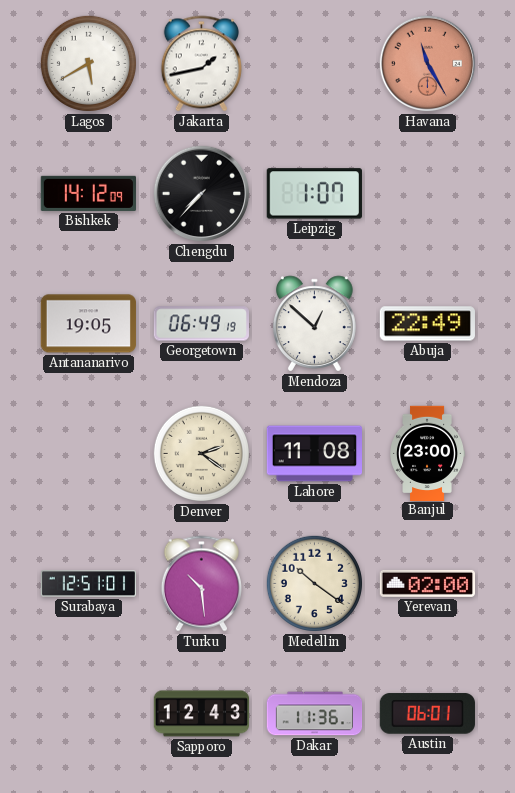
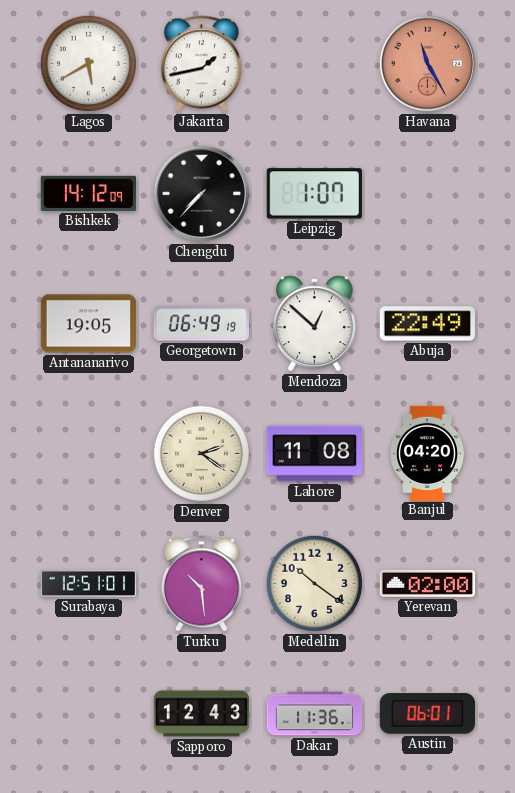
Banjul: 23:00 -> 04:20
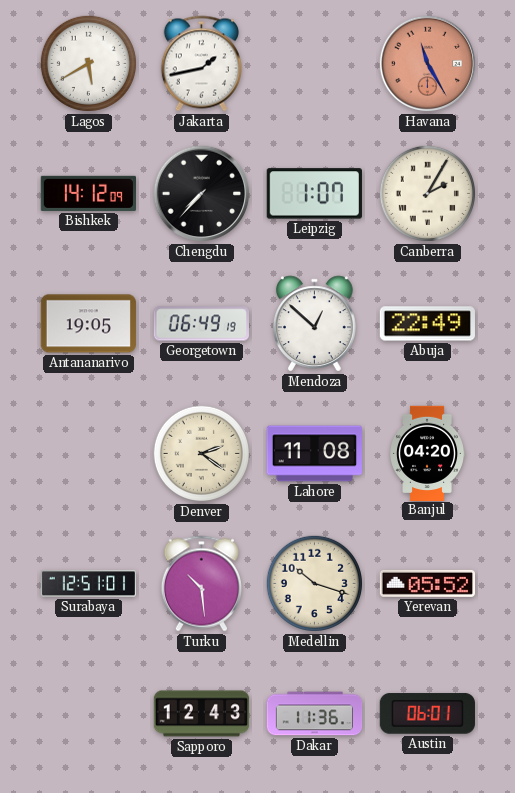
Canberra: none -> 2:05
Medellin: 10:21 -> 10:18
Yerevan: 02:00 -> 05:52
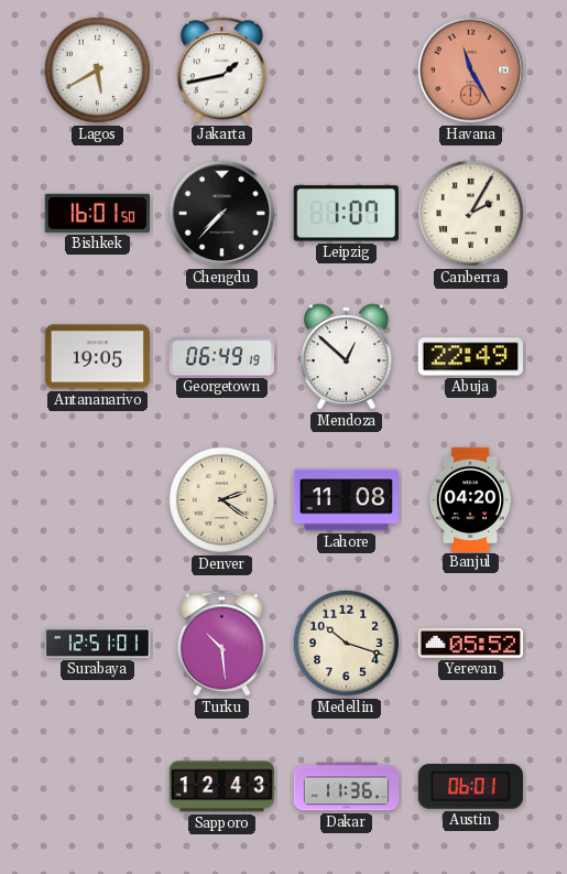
Bishkek: 14:12 -> 16:01
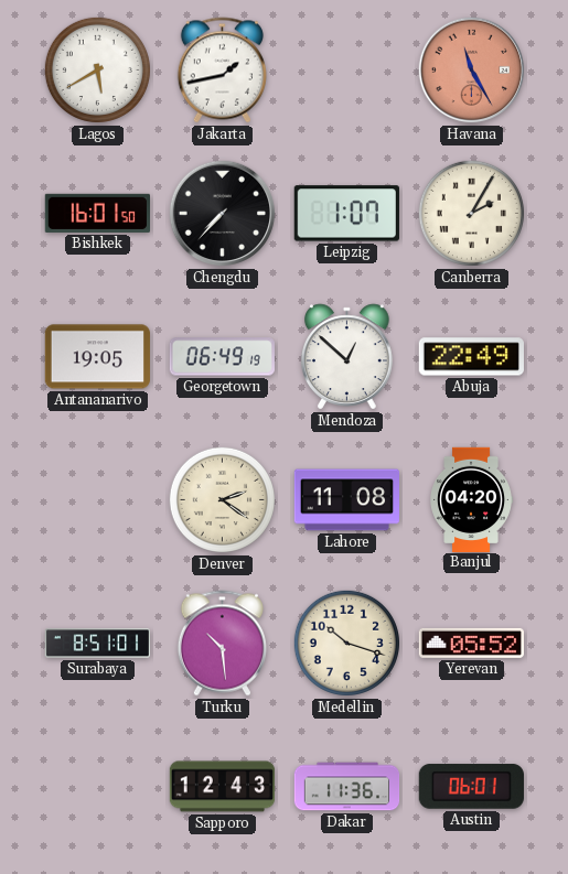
Surabaya: 12:51 -> 8:51
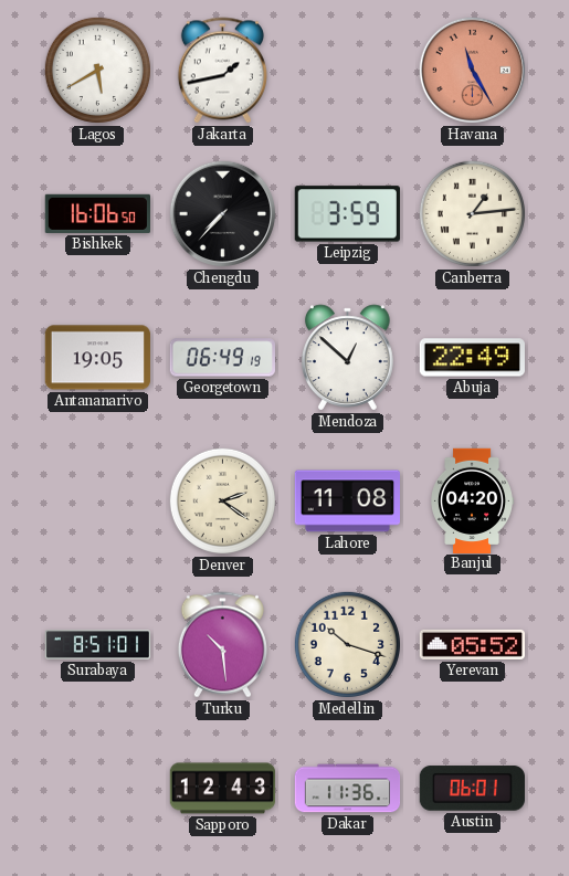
Bishkek: 16:01 -> 16:06
Leipzig: 1:07 -> 3:59
Canberra: 2:05 -> 1:14
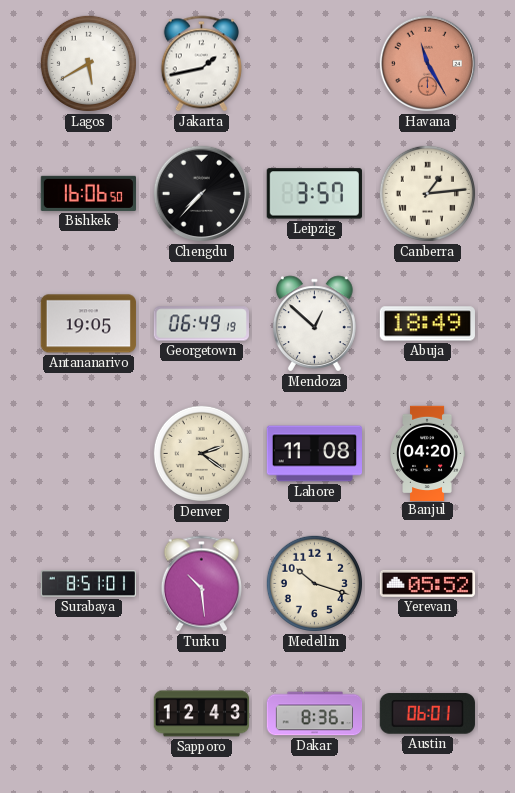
Leipzig: 3:59 -> 3:57
Abuja: 22:49 -> 18:49
Dakar: 11:36 -> 8:36
